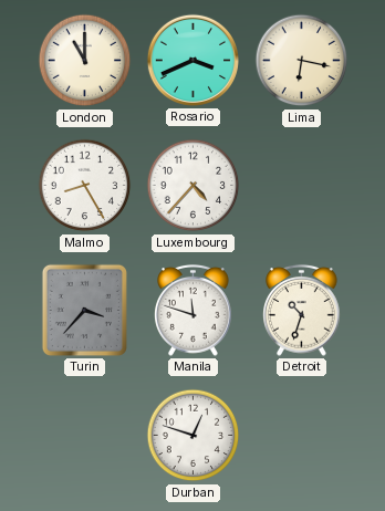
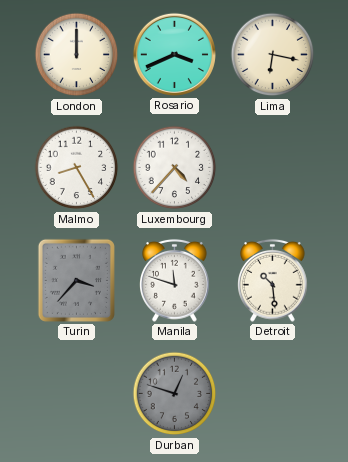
London: 11:00 -> 12:00
Detroit: 10:33 -> 10:29
Durban dial: white -> grey
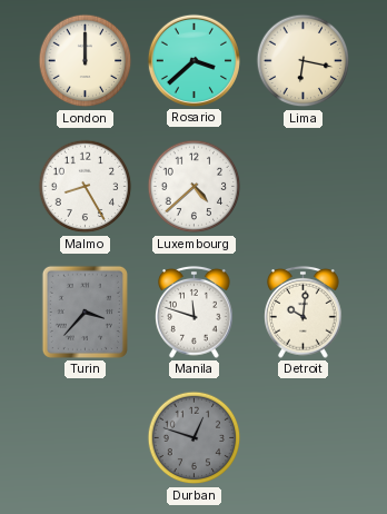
Rosario: 3:41 -> 3:38
Luxembourg: 4:37 -> 4:38
Detroit: 10:29 -> 10:01
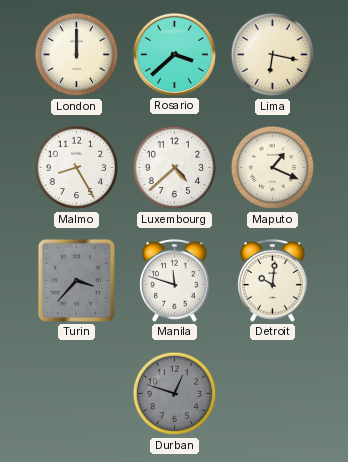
Maputo: none -> 1:19
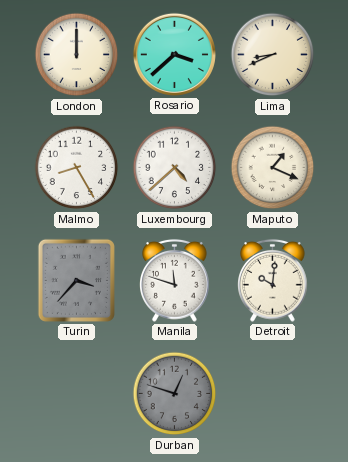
Lima: 6:17 -> 8:41
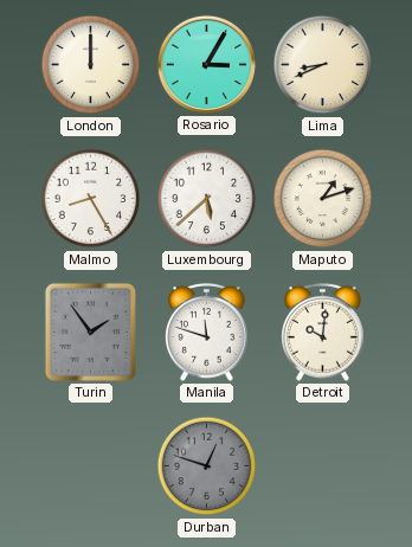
Rosario: 3:38 -> 3:05
Luxembourg: 4:38 -> 5:38
Maputo: 1:19 -> 1:12
Turin: 3:37 -> 1:54
